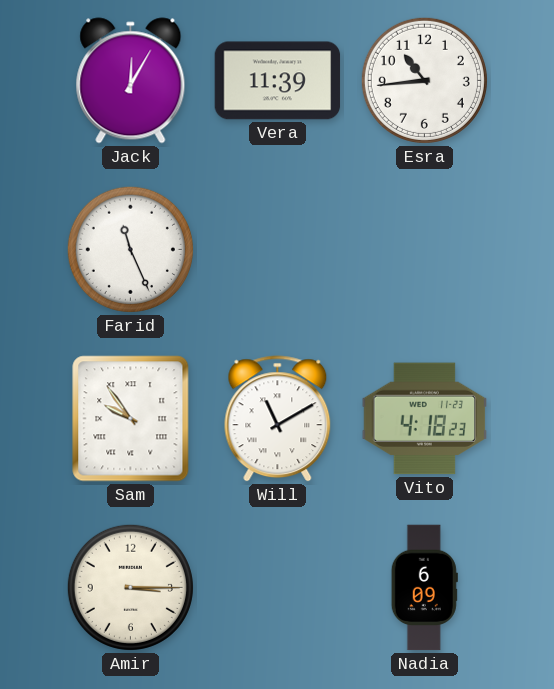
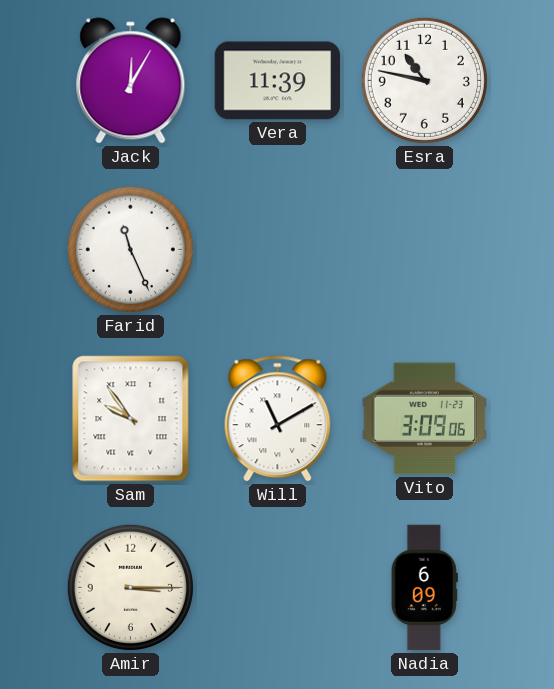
Esra: 10:44 -> 10:47
Vito: 4:18 -> 3:09
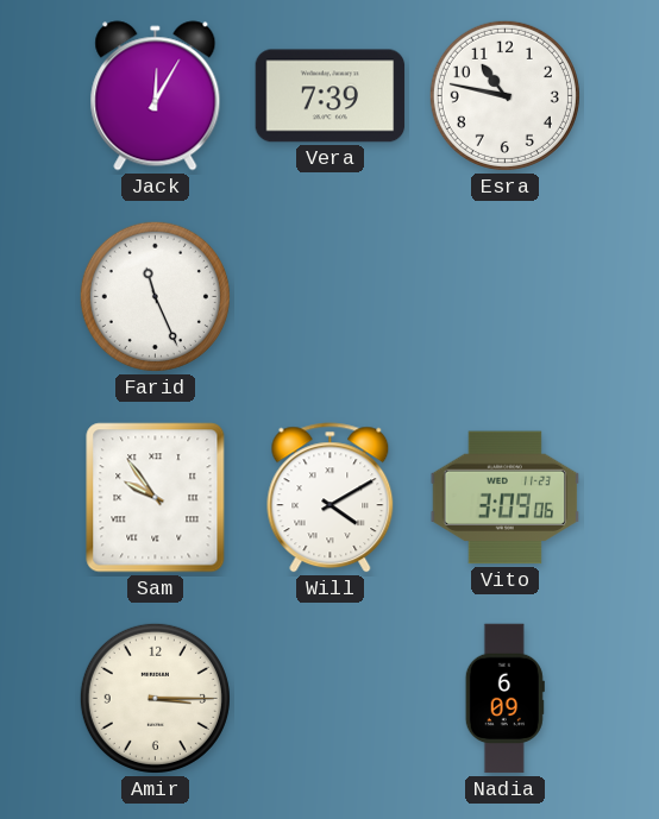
Vera: 11:39 -> 7:39
Will: 11:10 -> 4:10
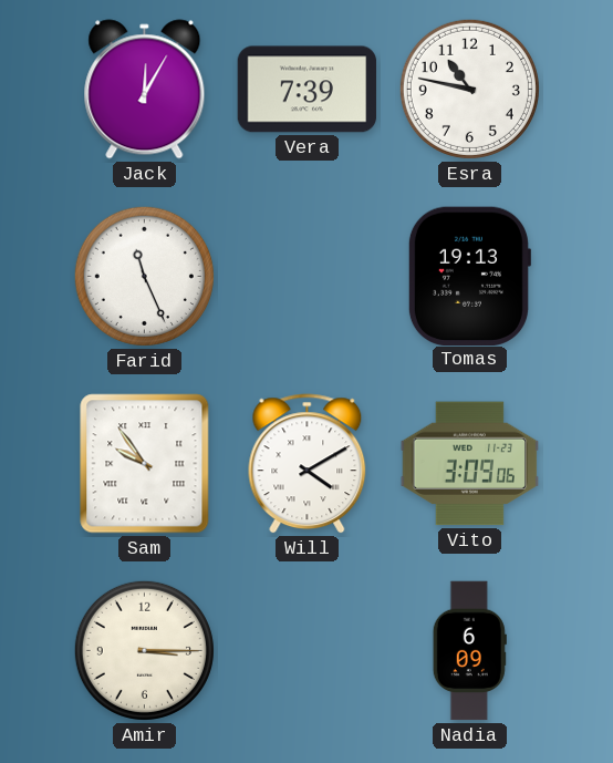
Tomas: none -> 19:13
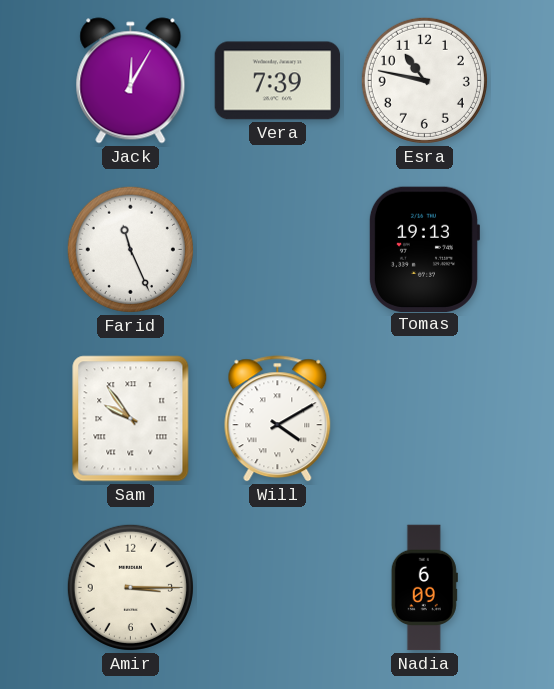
Vito: 3:09 -> none
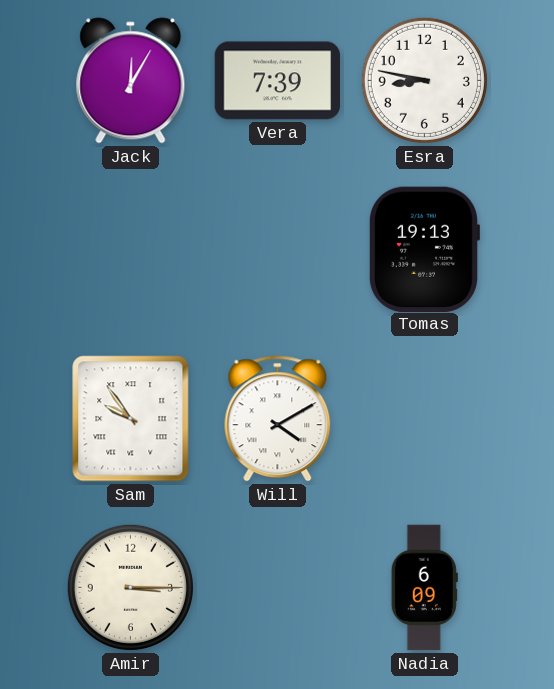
Esra: 10:47 -> 8:47
Farid: 11:26 -> none
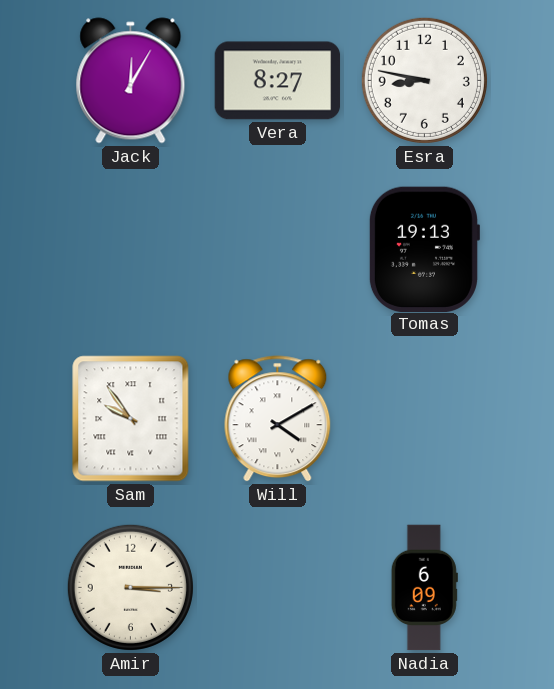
Vera: 7:39 -> 8:27
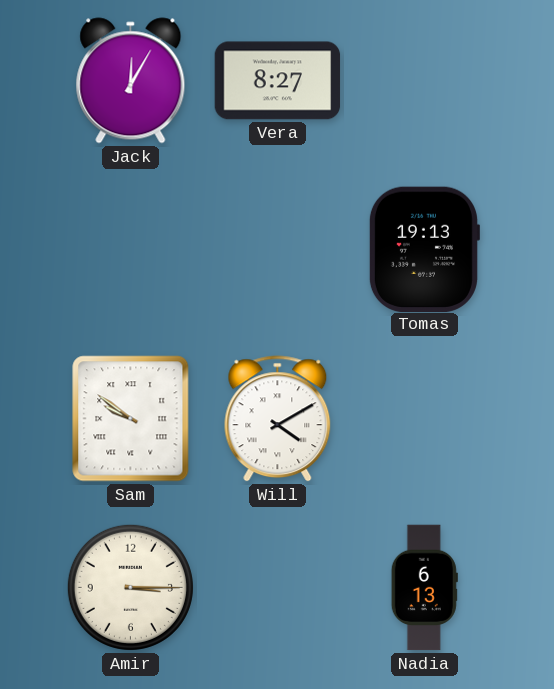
Esra: 8:47 -> none
Sam: 9:54 -> 9:51
Nadia: 6:09 -> 6:13
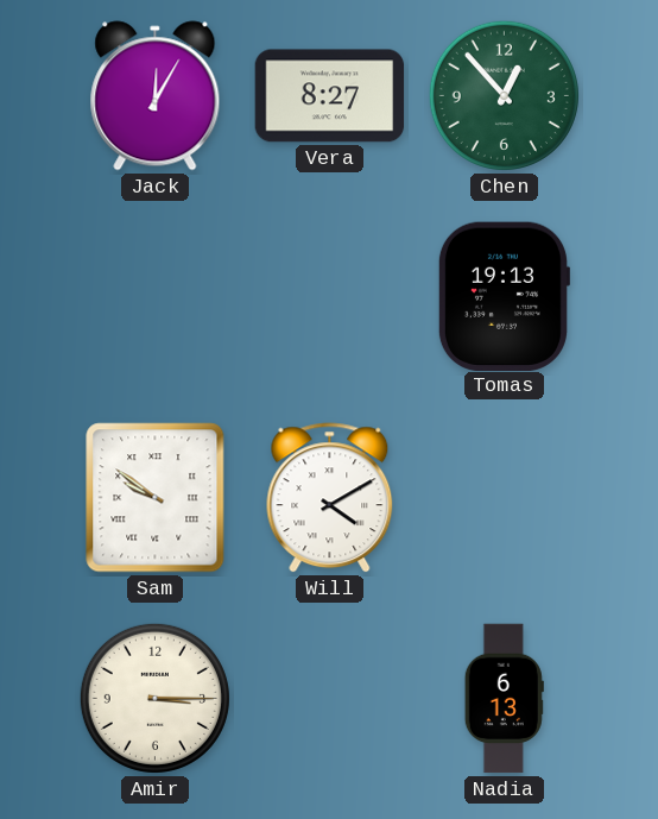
Chen: none -> 12:53
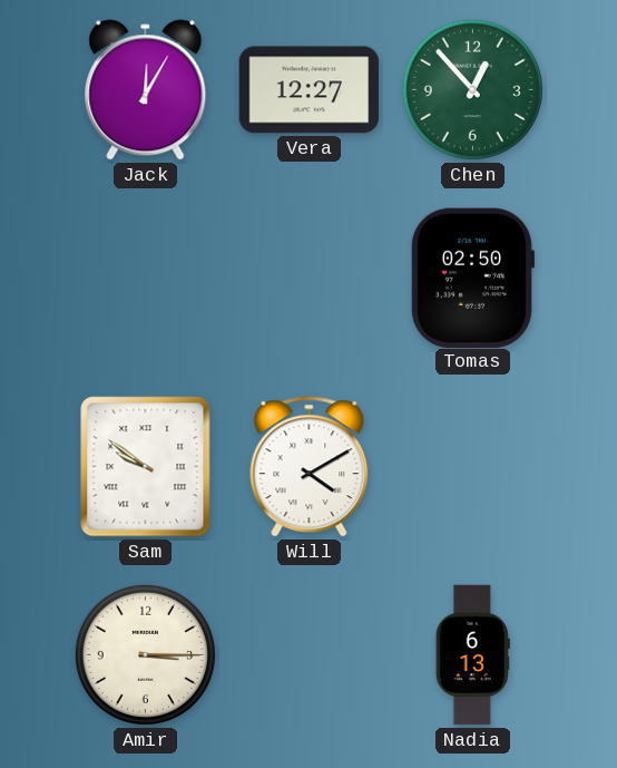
Vera: 8:27 -> 12:27
Tomas: 19:13 -> 02:50
